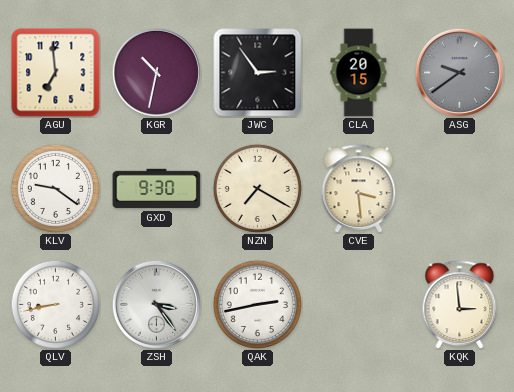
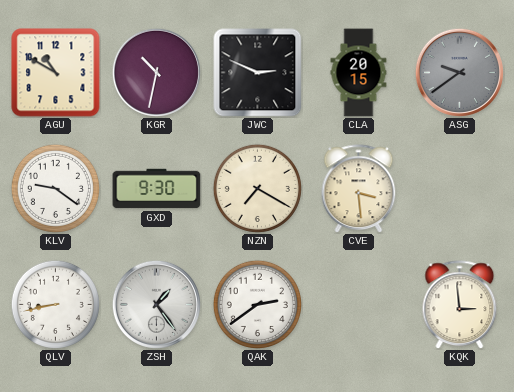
AGU: 6:59 -> 10:50
JWC: 2:54 -> 2:49
ZSH: 3:24 -> 1:24
QAK: 2:43 -> 2:39
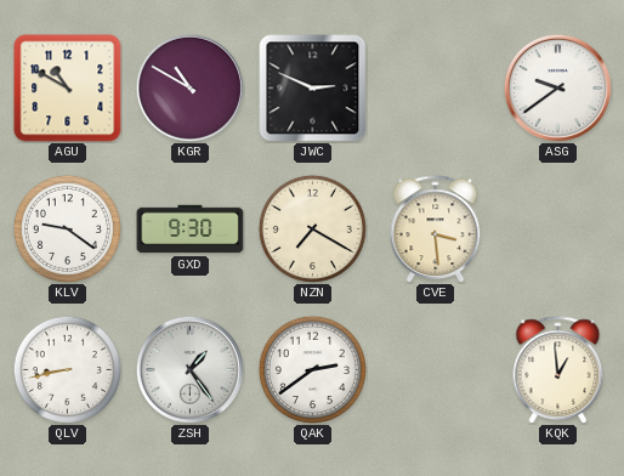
KGR: 10:32 -> 10:50
CLA: 20:15 -> none
ASG dial: grey -> white
KQK: 2:59 -> 12:59
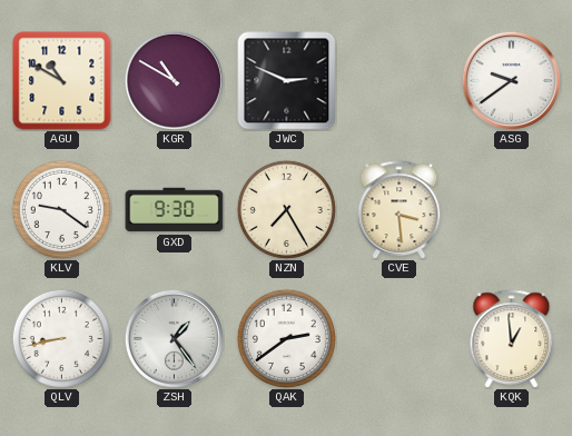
NZN: 7:20 -> 7:25
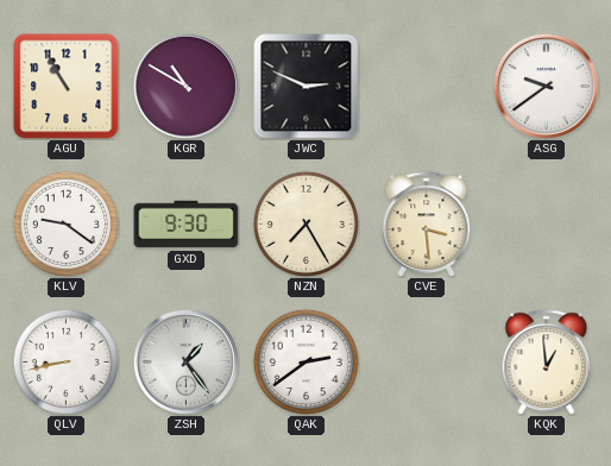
AGU: 10:50 -> 10:55
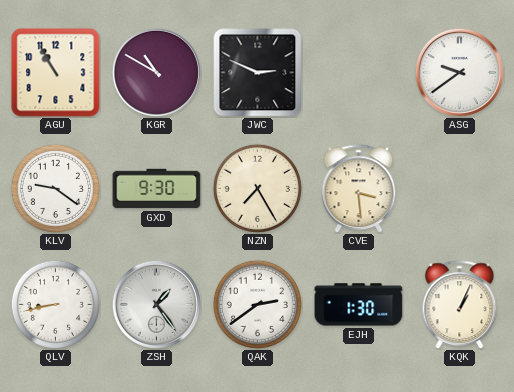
EJH: none -> 1:30
KQK: 12:59 -> 1:04
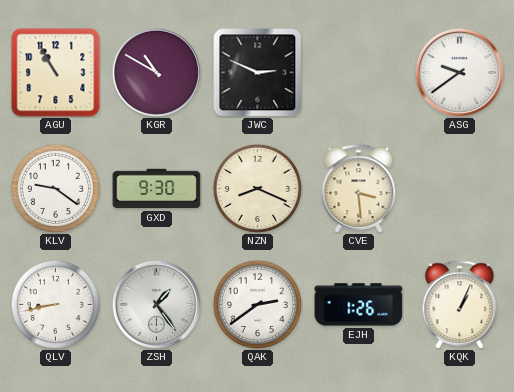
NZN: 7:25 -> 8:19
EJH: 1:30 -> 1:26
